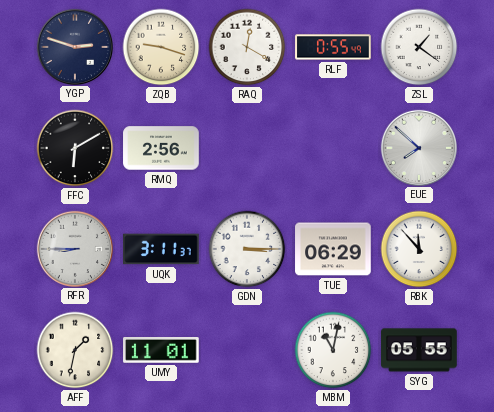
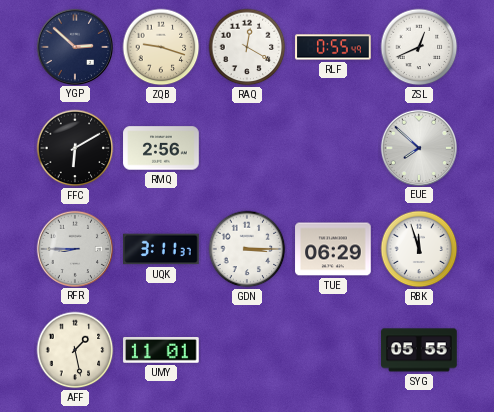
YGP: 2:48 -> 2:52
ZSL: 1:21 -> 12:41
RBK: 11:53 -> 11:57
AFF: 1:32 -> 1:28
MBM: 11:02 -> none
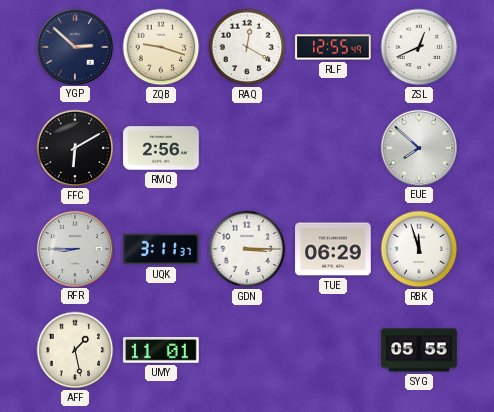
RLF: 0:55 -> 12:55
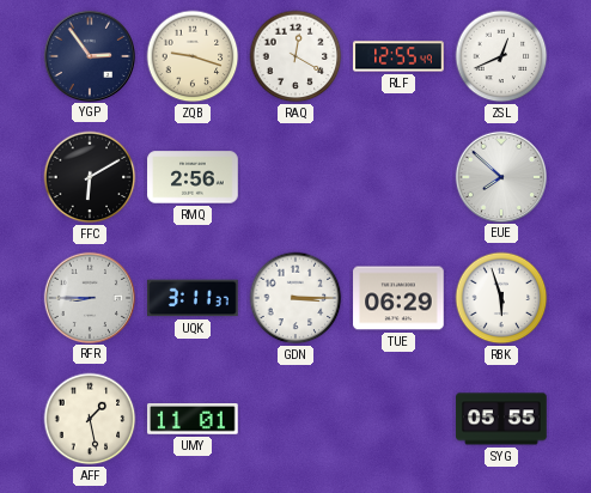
YGP: 2:52 -> 2:54
RBK: 11:57 -> 5:57
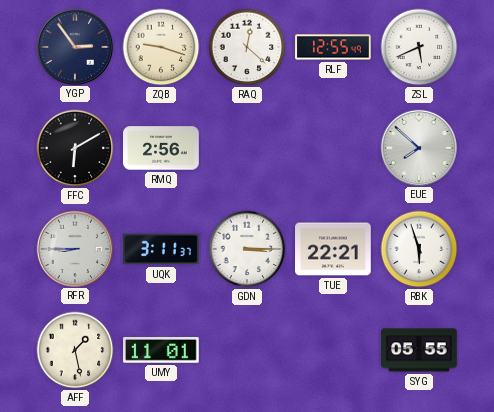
RAQ: 12:20 -> 12:22
ZSL: 12:41 -> 5:41
TUE: 06:29 -> 22:21
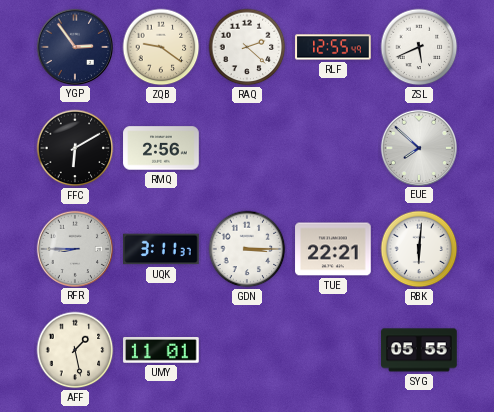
ZQB: 9:18 -> 9:21
RAQ: 12:22 -> 2:22
RBK: 5:57 -> 6:01
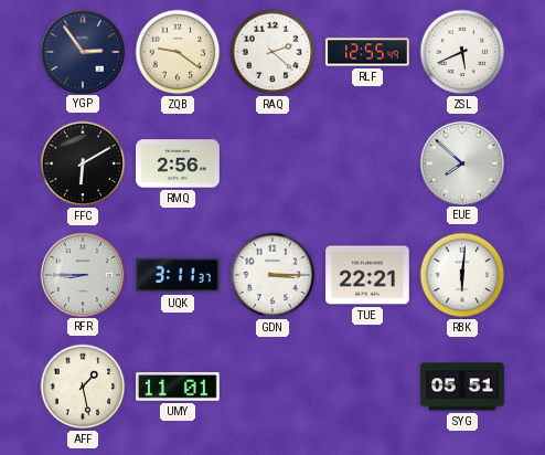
SYG: 05:55 -> 05:51
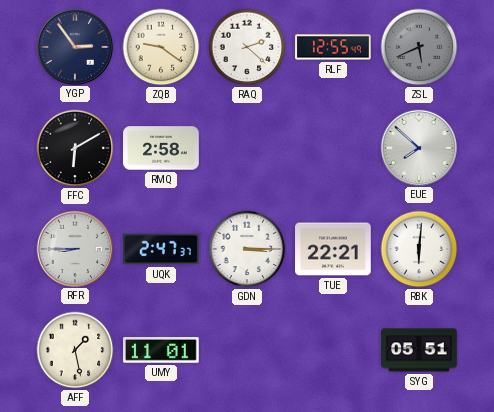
ZSL dial: white -> grey
RMQ: 2:56 -> 2:58
UQK: 3:11 -> 2:47
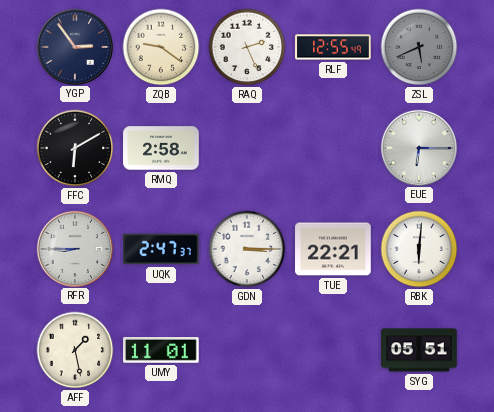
RAQ: 2:22 -> 2:26
EUE: 7:52 -> 6:15
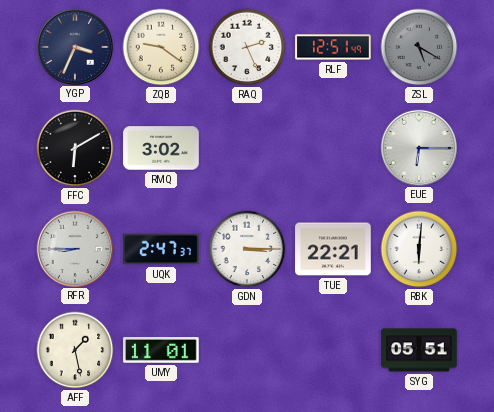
YGP: 2:54 -> 3:34
RLF: 12:55 -> 12:51
ZSL: 5:41 -> 5:20
RMQ: 2:58 -> 3:02
